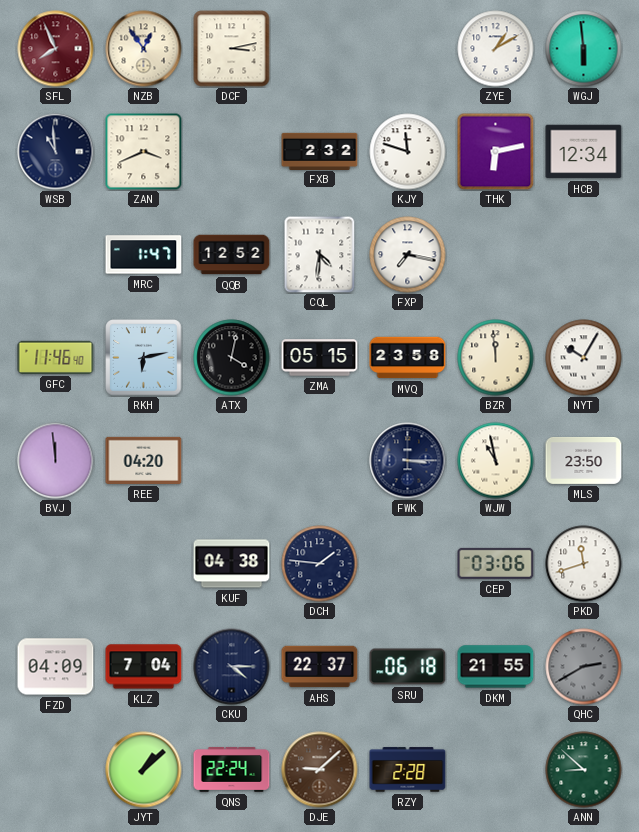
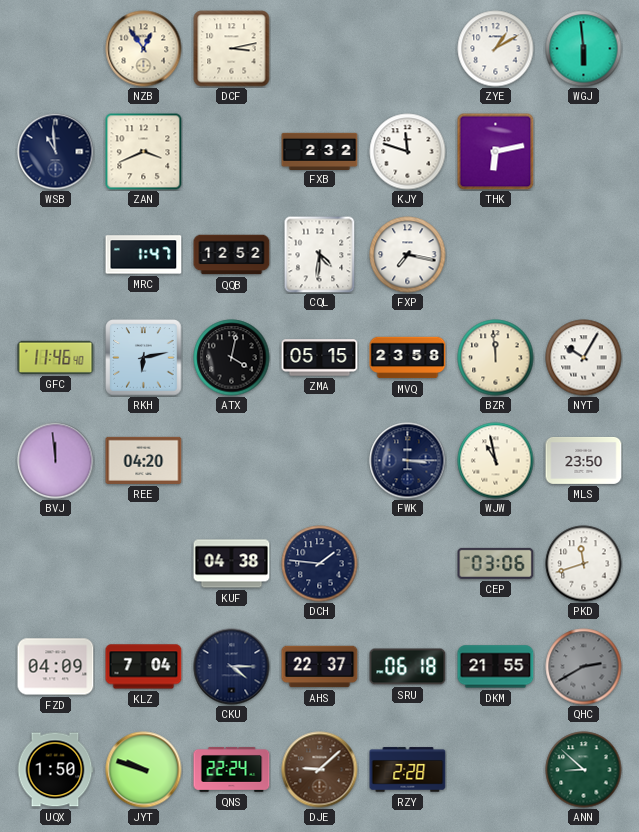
SFL: 7:56 -> none
HCB: 12:34 -> none
UQX: none -> 1:50
JYT: 1:08 -> 9:48
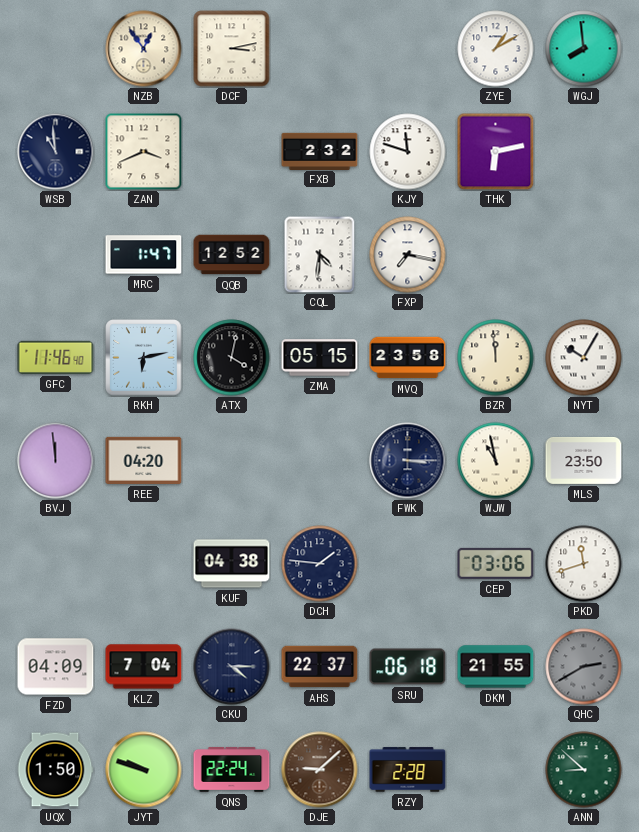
WGJ: 5:59 -> 7:59
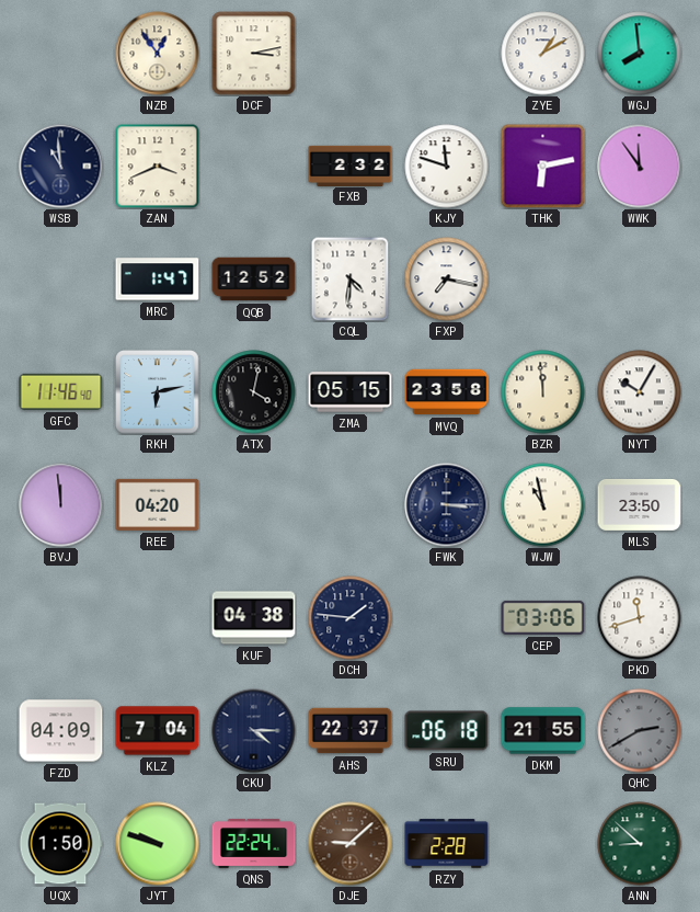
WWK: none -> 11:54
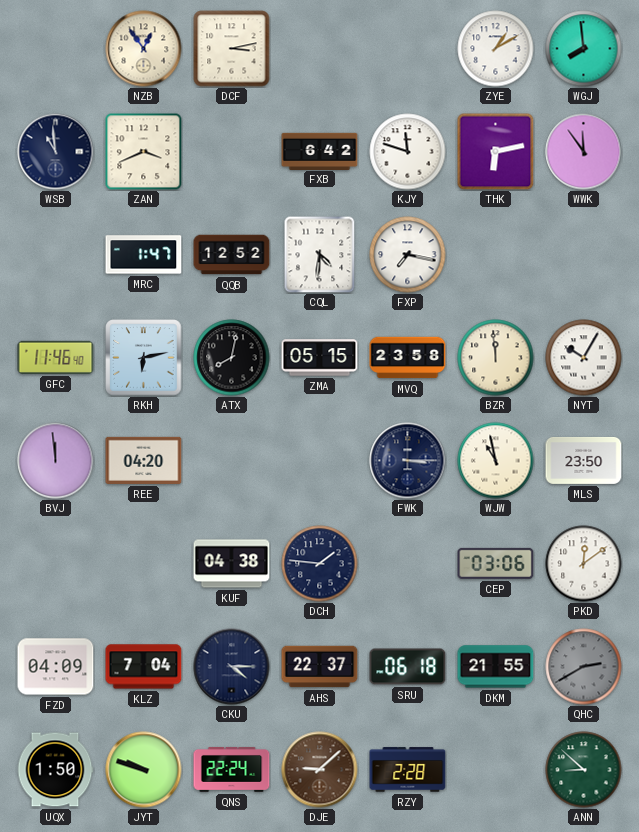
FXB: 2:32 -> 6:42
ATX: 4:02 -> 8:02
PKD: 11:42 -> 12:09
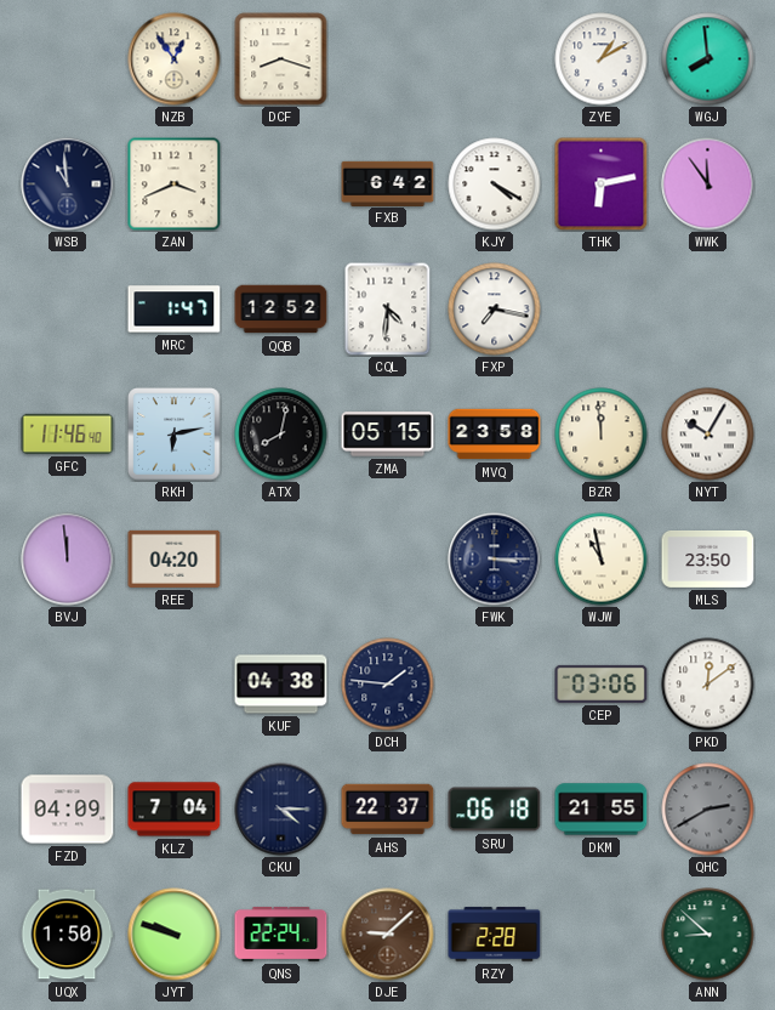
DCF: 3:13 -> 8:18
KJY: 11:48 -> 4:20
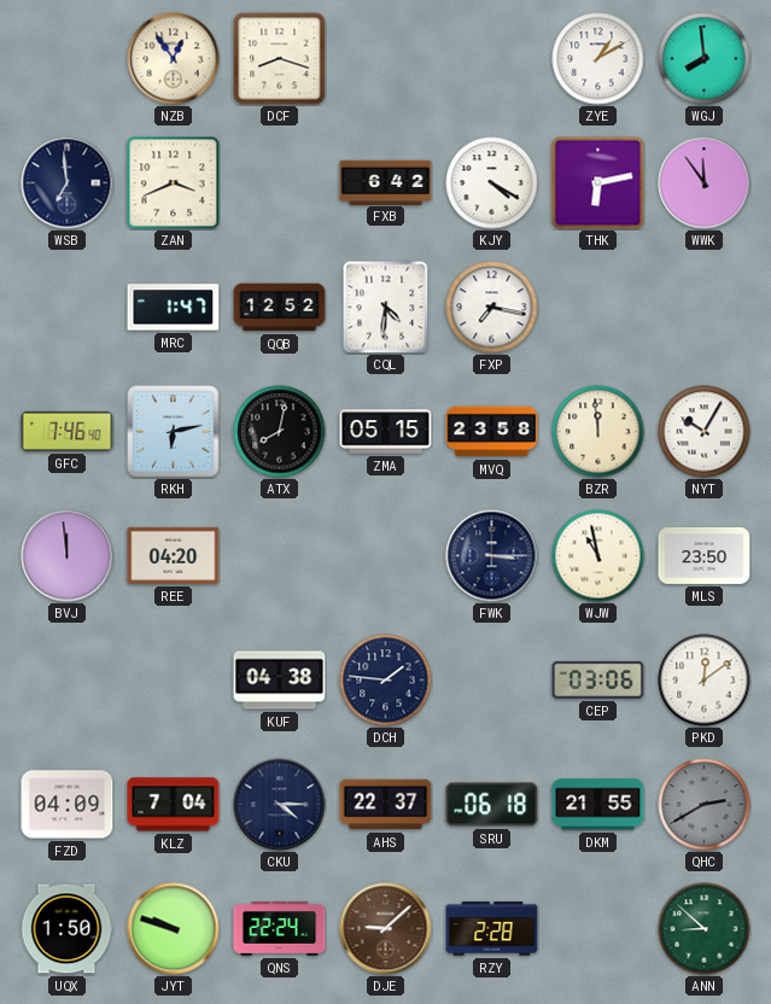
WSB: 10:59 -> 6:59
GFC: 11:46 -> 7:46
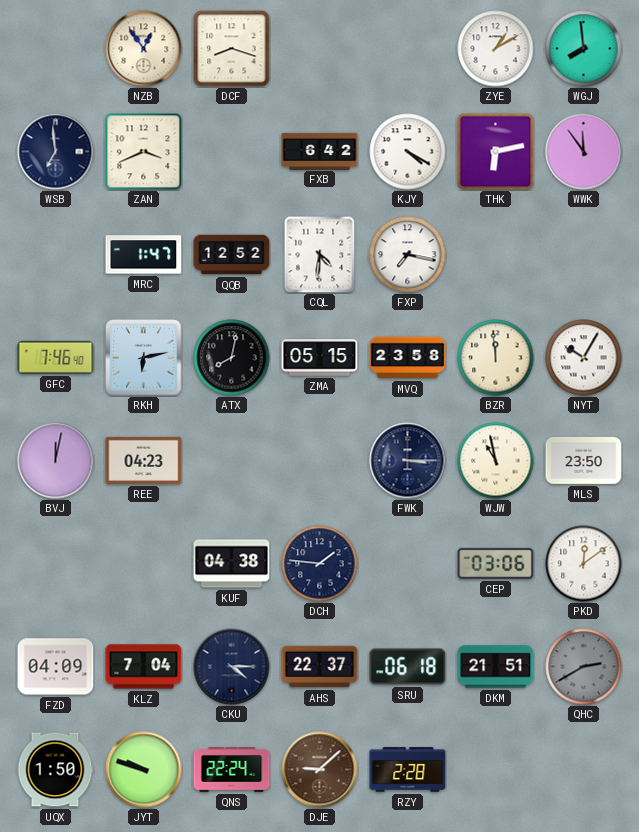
BVJ: 11:59 -> 12:02
REE: 04:20 -> 04:23
DKM: 21:55 -> 21:51
ANN: 8:52 -> none
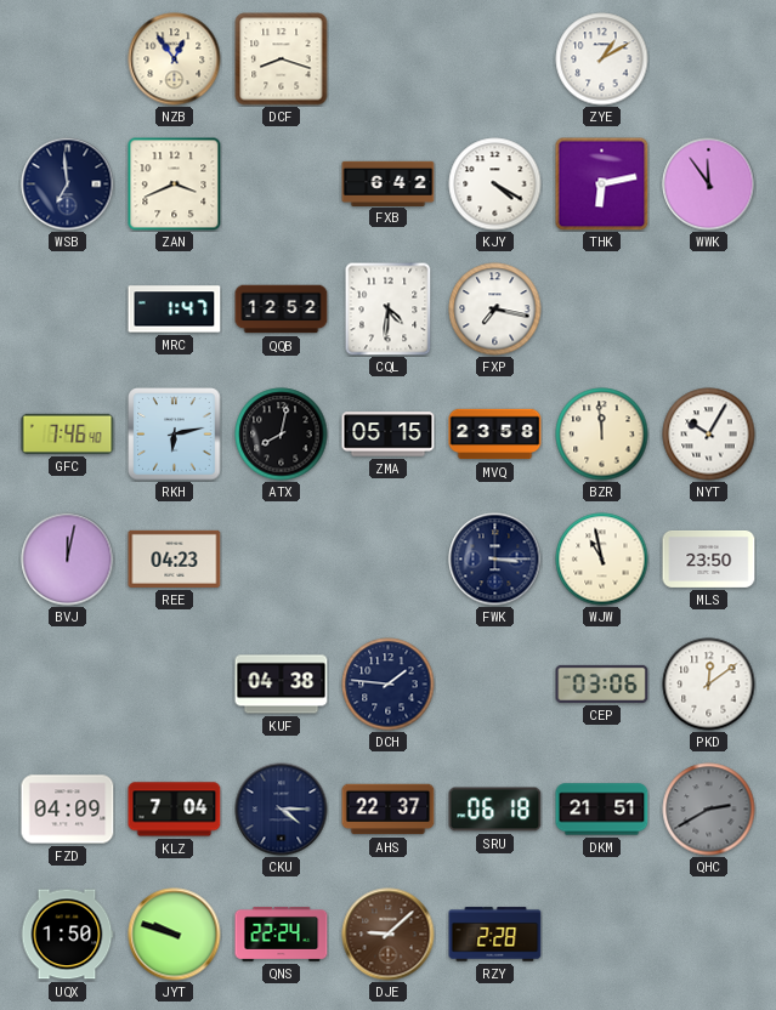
WGJ: 7:59 -> none
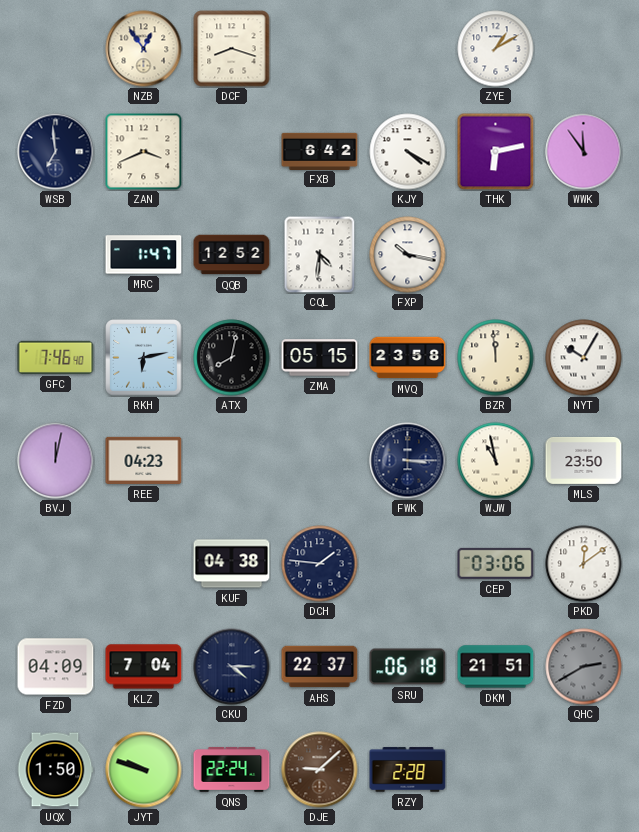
FXP: 7:17 -> 10:17
